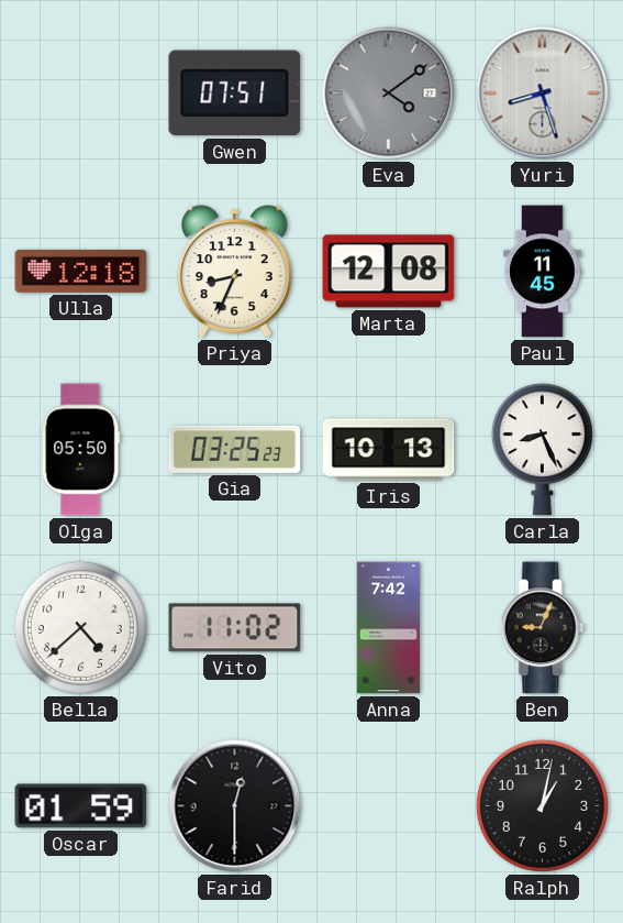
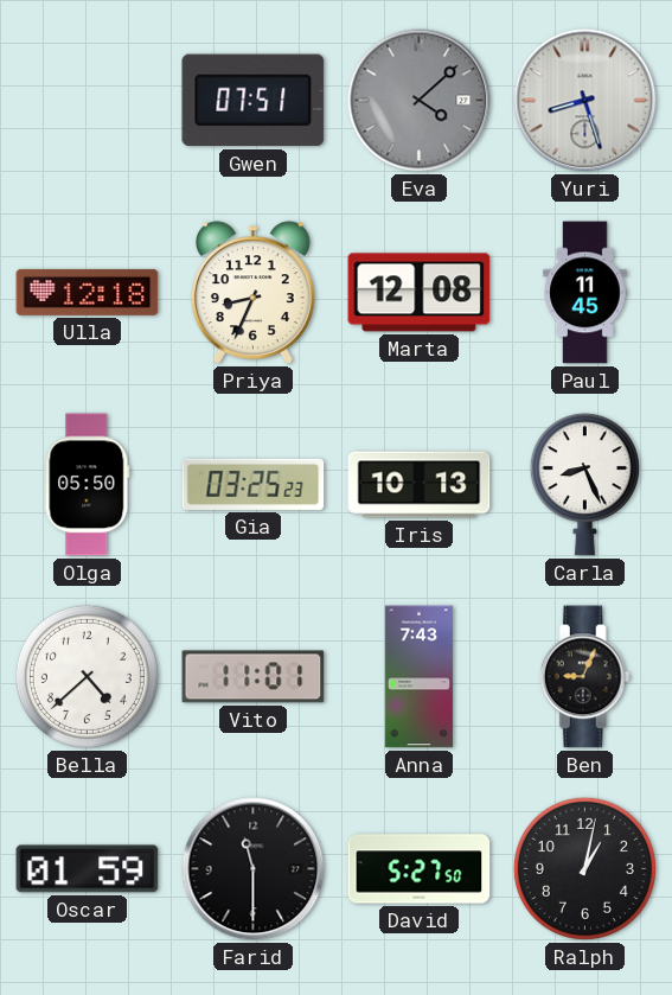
Eva: 4:09 -> 4:08
Vito: 11:02 -> 11:01
Anna: 7:42 -> 7:43
Farid: 12:30 -> 11:30
David: none -> 5:27
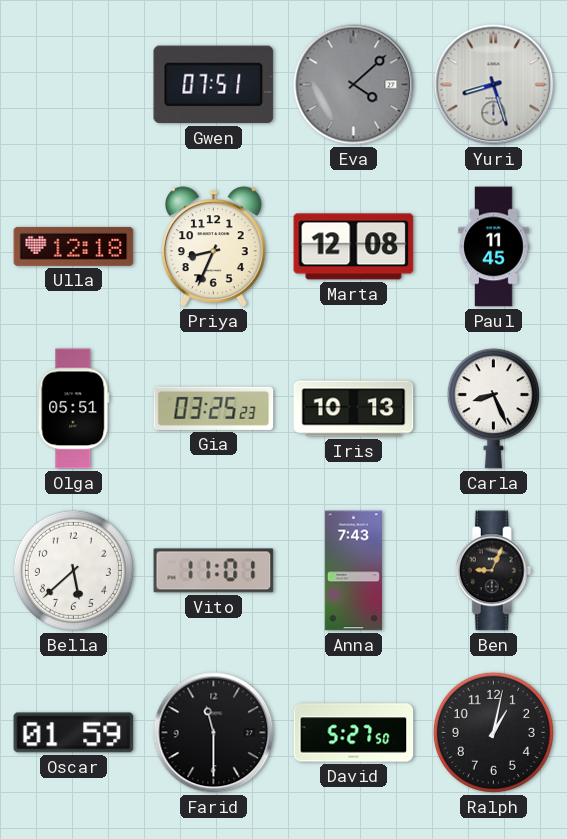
Olga: 05:50 -> 05:51
Bella: 4:38 -> 5:38
